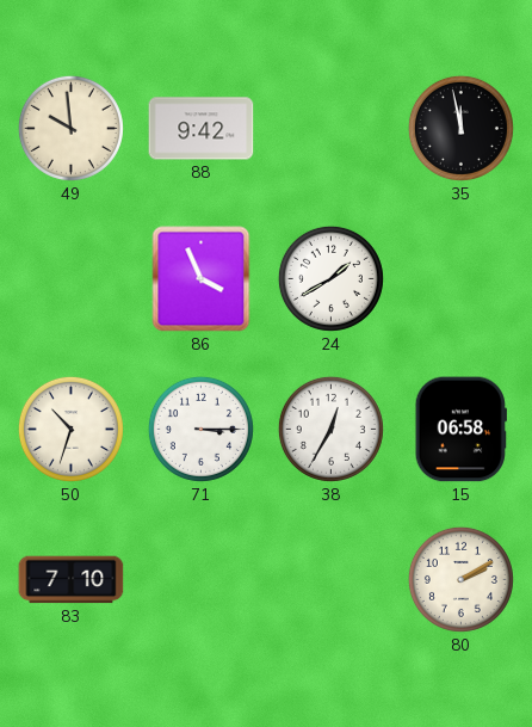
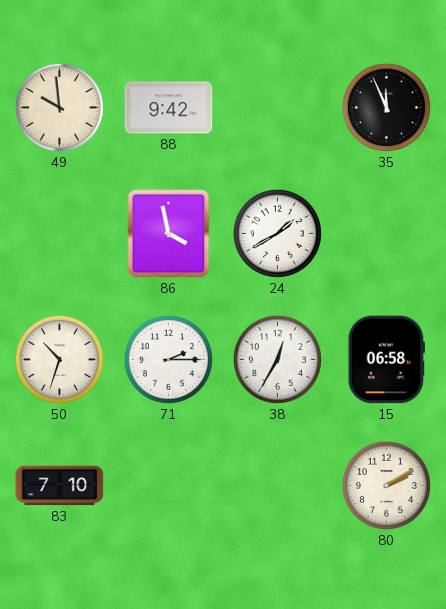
35: 11:58 -> 11:56
86: 3:56 -> 3:58
71: 3:15 -> 2:15
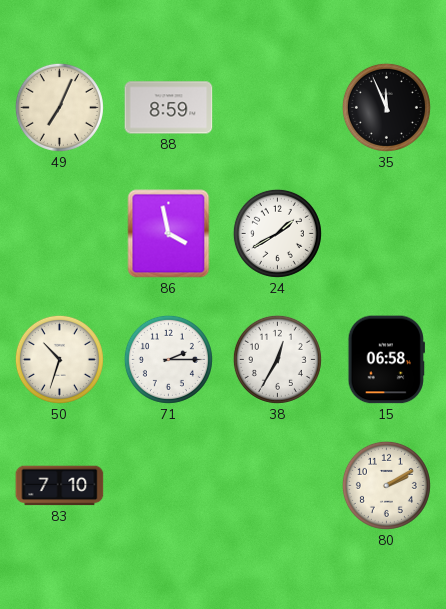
49: 9:59 -> 7:04
88: 9:42 -> 8:59
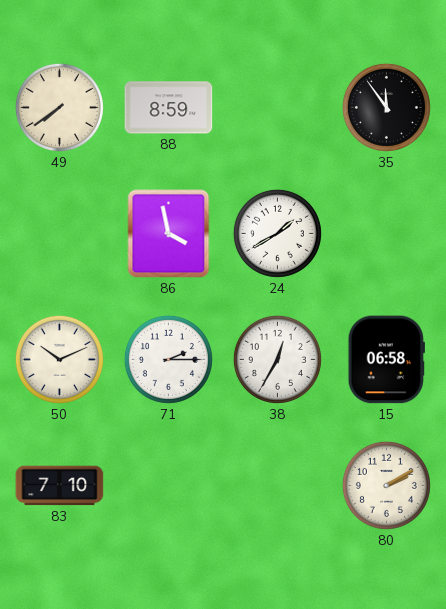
49: 7:04 -> 7:39
35: 11:56 -> 11:54
50: 10:33 -> 10:11
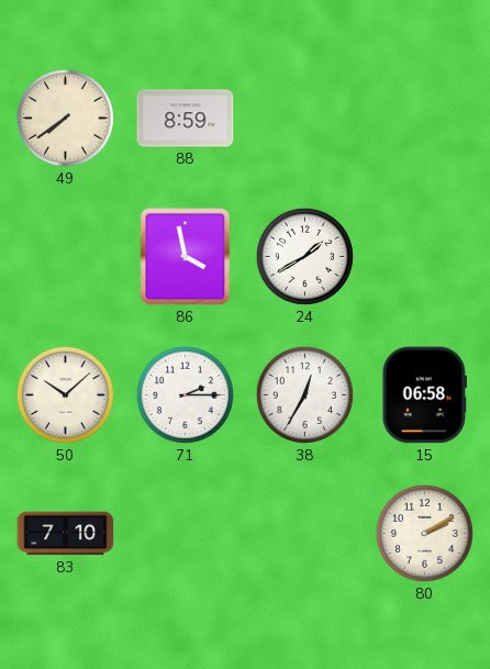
35: 11:54 -> none
50: 10:11 -> 10:08
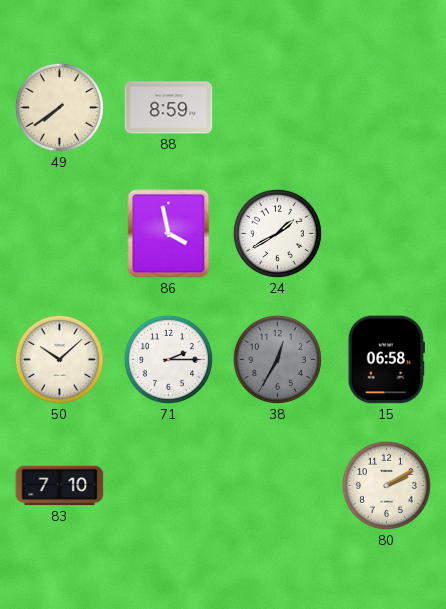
38 dial: white -> grey
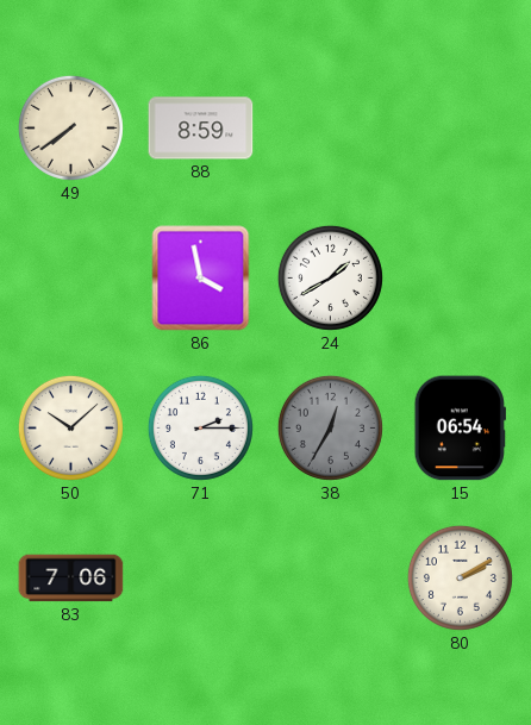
15: 06:58 -> 06:54
83: 7:10 -> 7:06
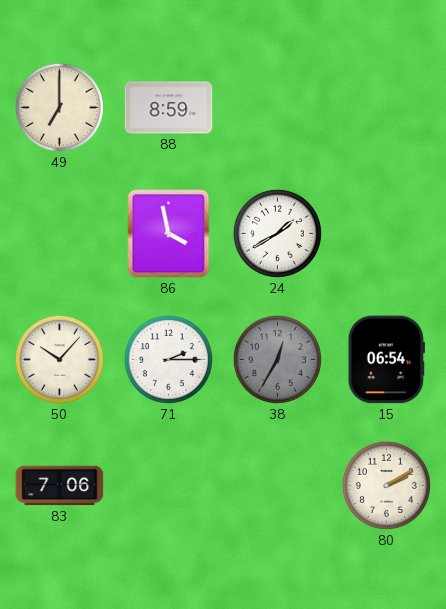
49: 7:39 -> 7:00
50: 10:08 -> 10:07
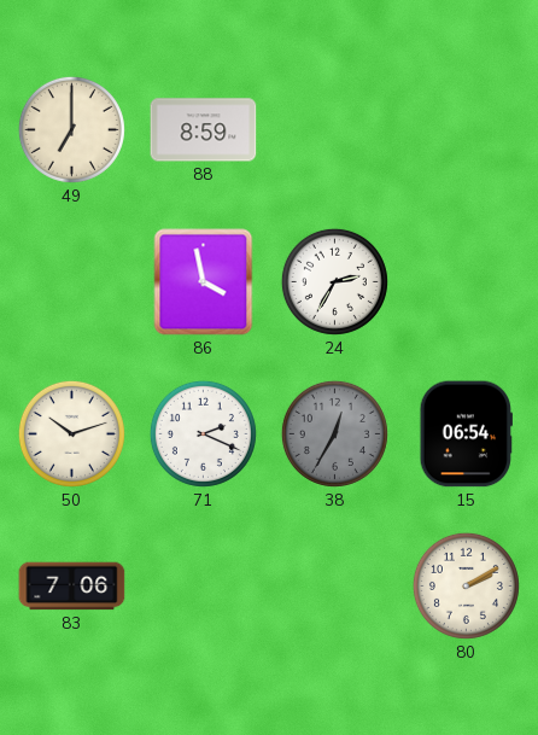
24: 1:40 -> 2:35
50: 10:07 -> 10:12
71: 2:15 -> 2:19
